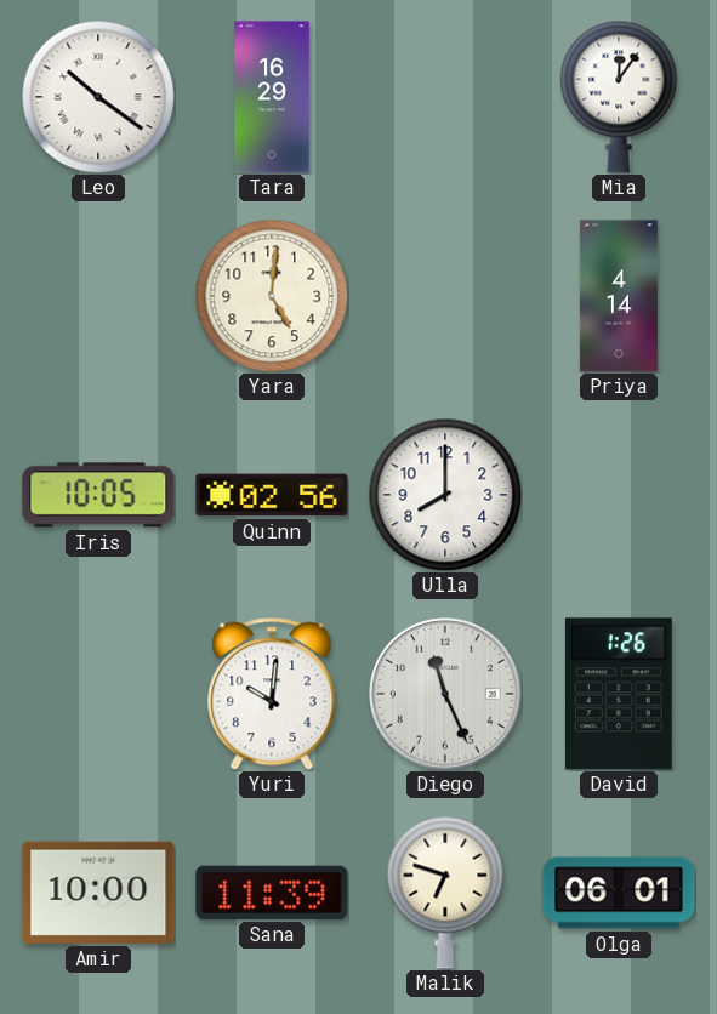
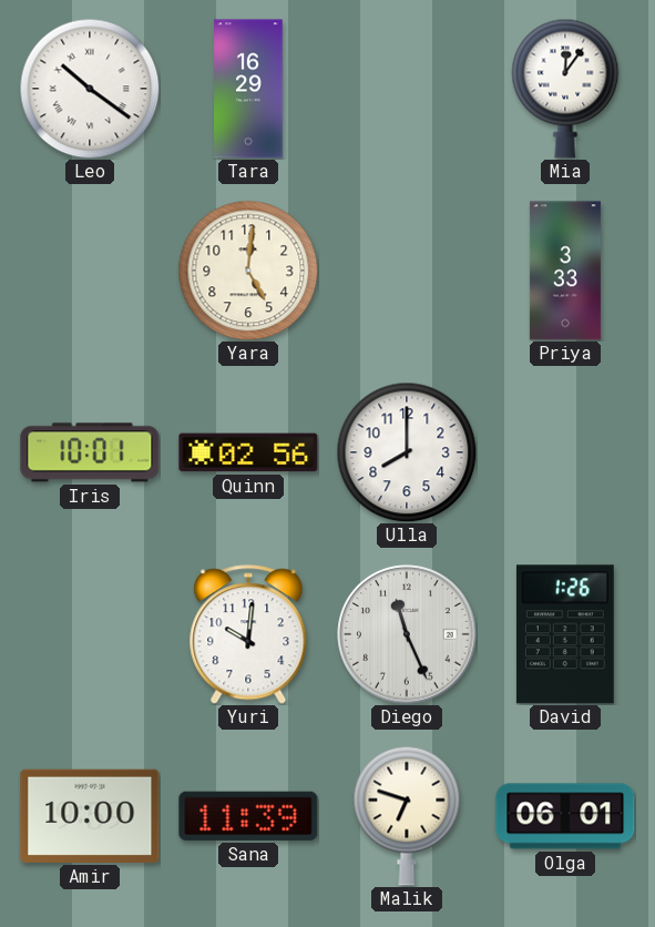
Priya: 4:14 -> 3:33
Iris: 10:05 -> 10:01
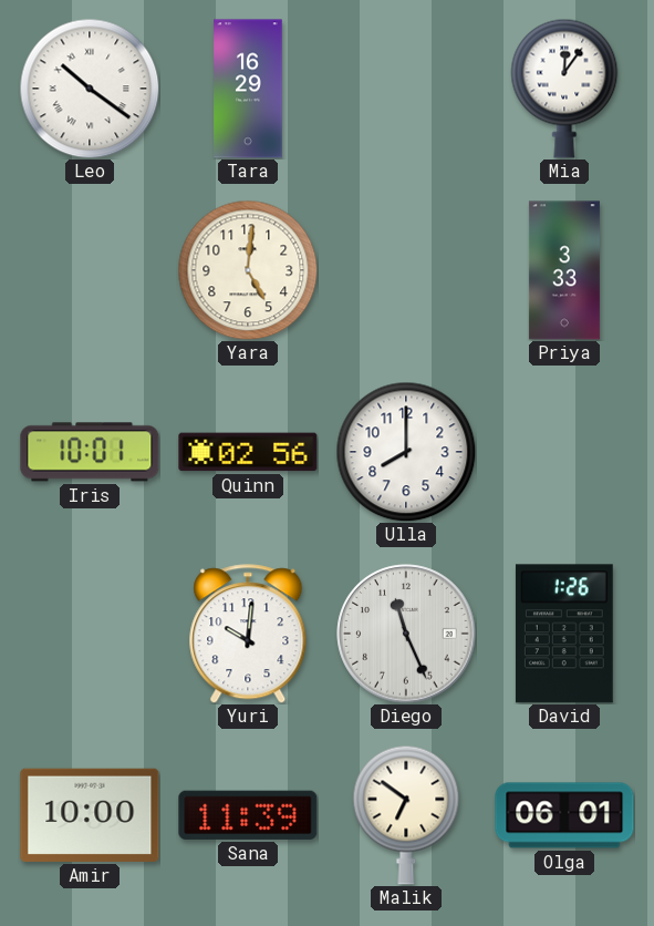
Malik: 6:48 -> 6:51
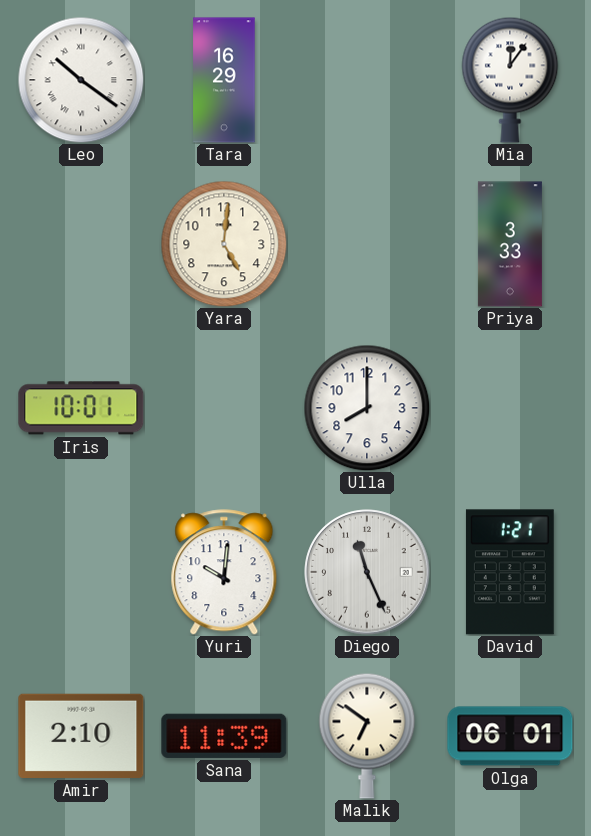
Quinn: 02:56 -> none
David: 1:26 -> 1:21
Amir: 10:00 -> 2:10
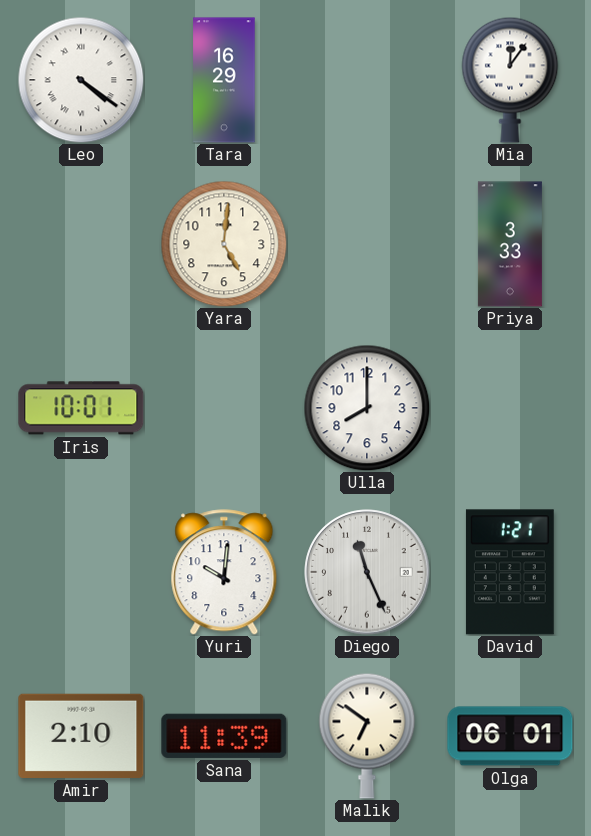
Leo: 10:21 -> 4:21
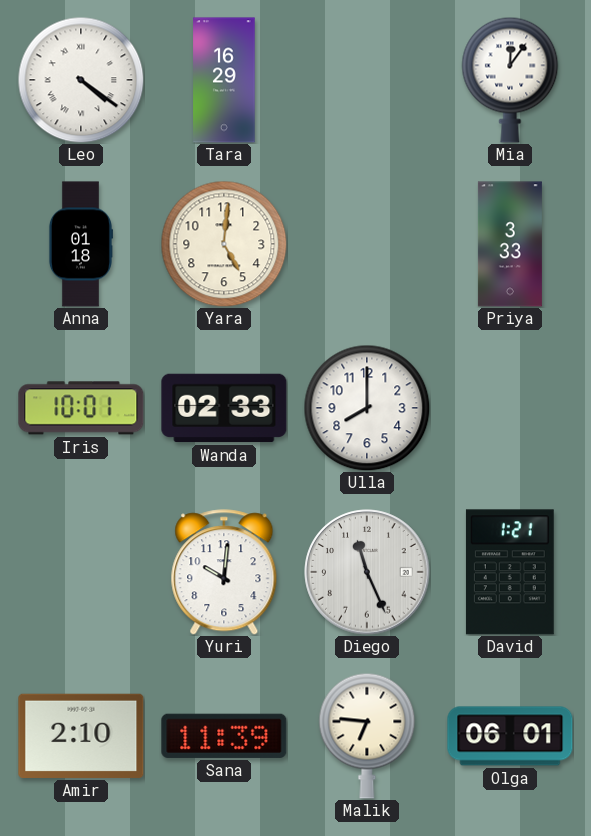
Anna: none -> 01:18
Wanda: none -> 02:33
Malik: 6:51 -> 6:46
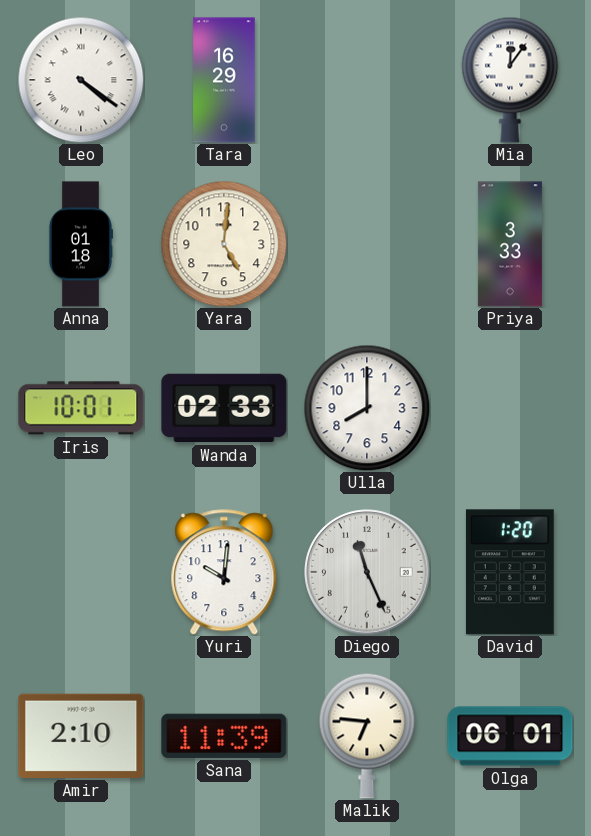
David: 1:21 -> 1:20
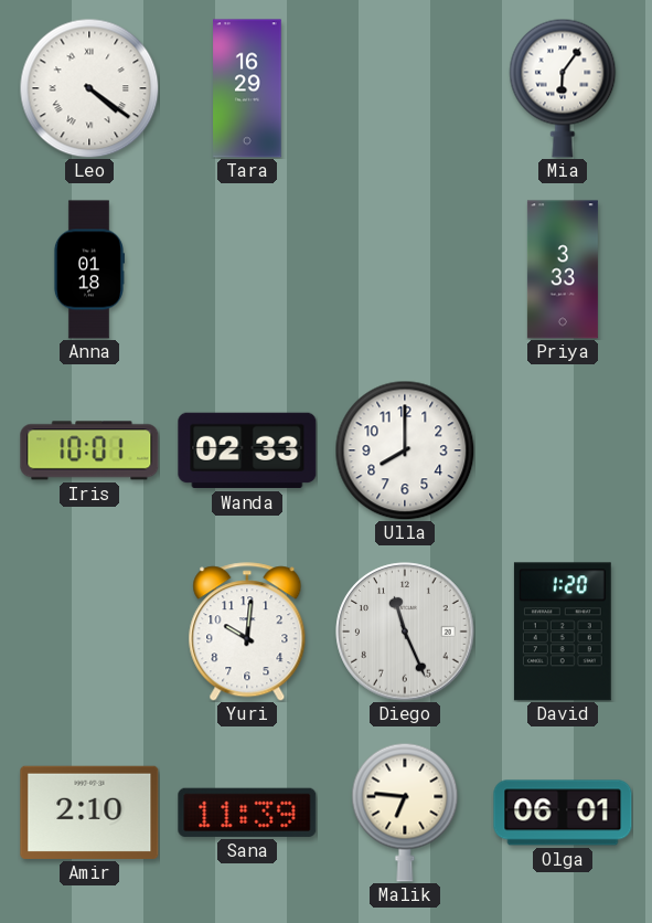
Mia: 12:06 -> 6:06
Yara: 5:01 -> none
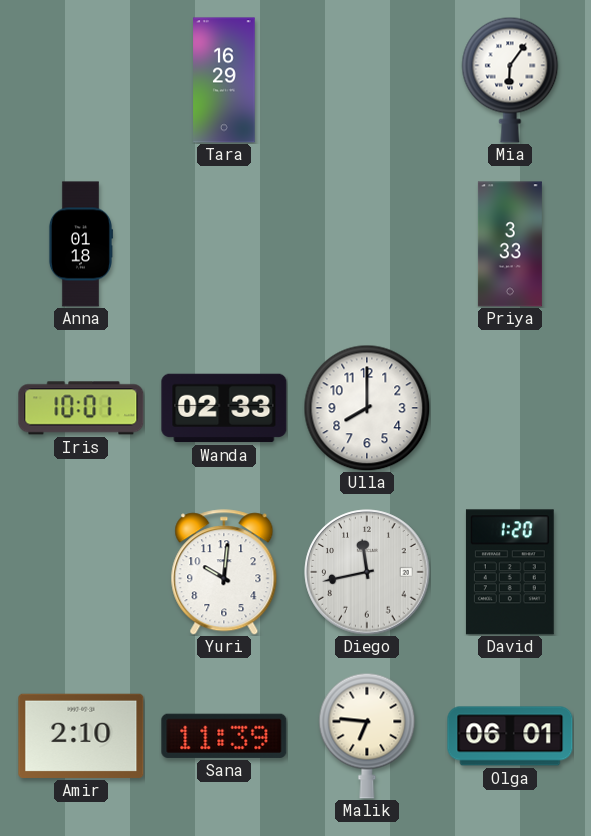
Leo: 4:21 -> none
Diego: 11:26 -> 11:43
